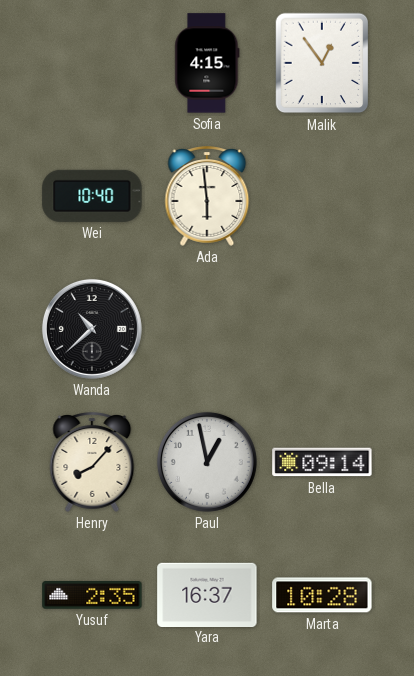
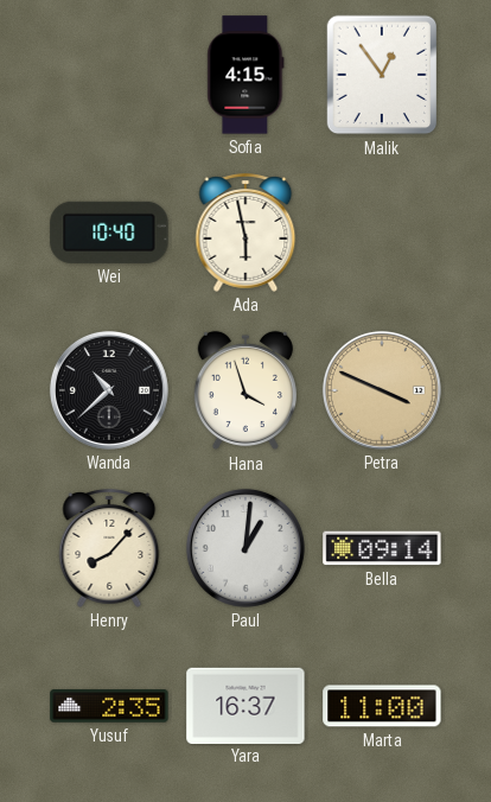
Ada: 5:59 -> 5:58
Hana: none -> 3:57
Petra: none -> 3:49
Paul: 12:58 -> 1:01
Marta: 10:28 -> 11:00
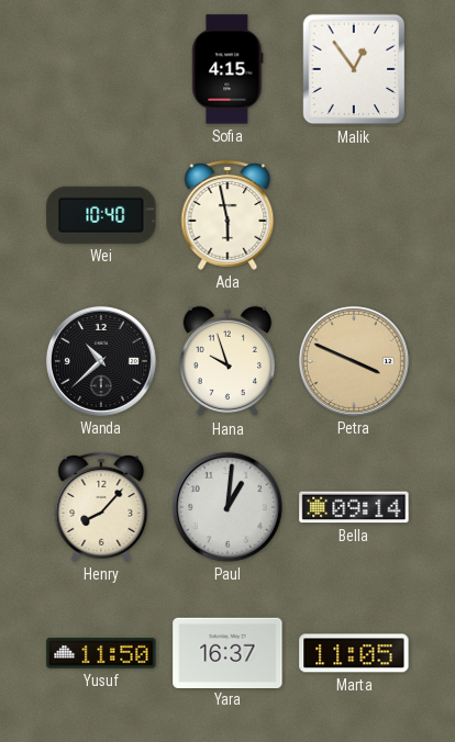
Hana: 3:57 -> 9:57
Yusuf: 2:35 -> 11:50
Marta: 11:00 -> 11:05
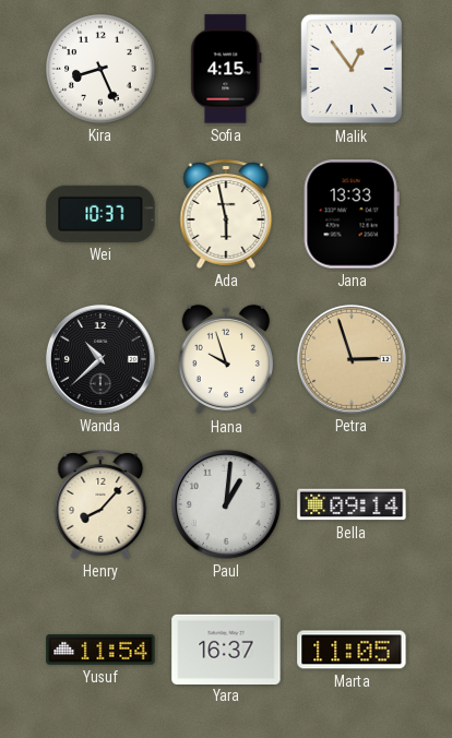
Kira: none -> 8:26
Wei: 10:40 -> 10:37
Jana: none -> 13:33
Petra: 3:49 -> 2:57
Yusuf: 11:50 -> 11:54
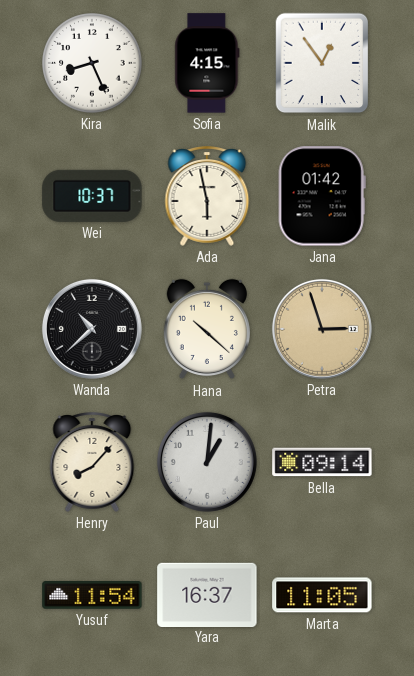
Jana: 13:33 -> 01:42
Hana: 9:57 -> 10:22
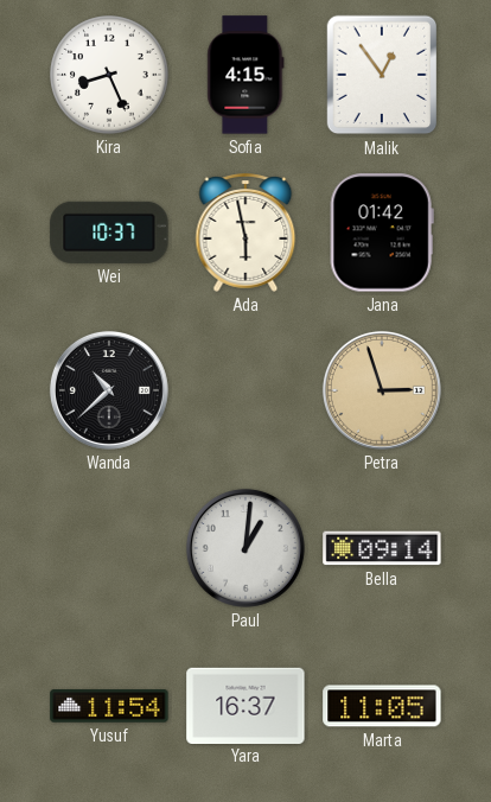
Hana: 10:22 -> none
Henry: 8:07 -> none
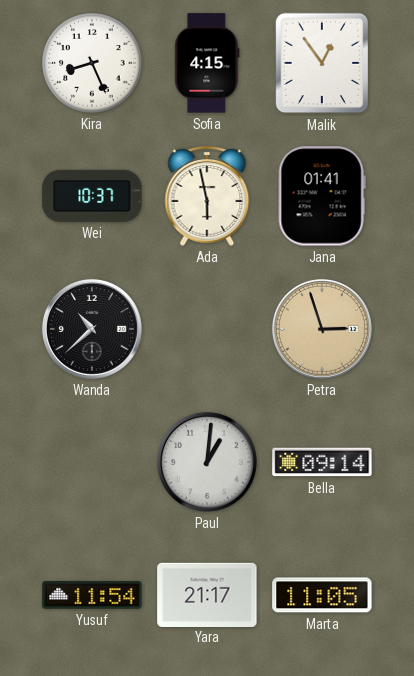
Jana: 01:42 -> 01:41
Yara: 16:37 -> 21:17
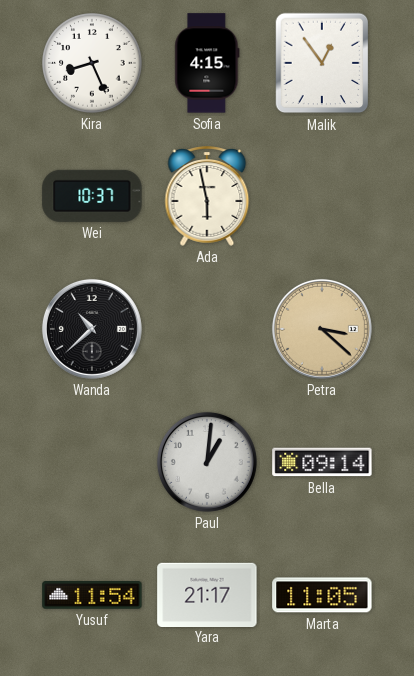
Jana: 01:41 -> none
Petra: 2:57 -> 3:22
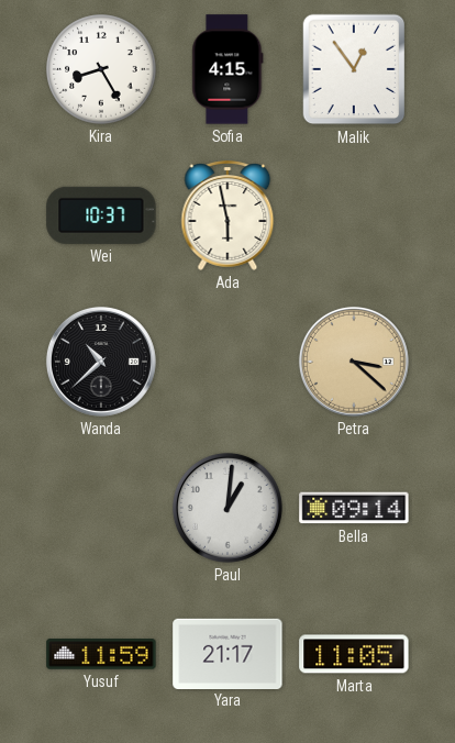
Kira: 8:26 -> 8:25
Yusuf: 11:54 -> 11:59
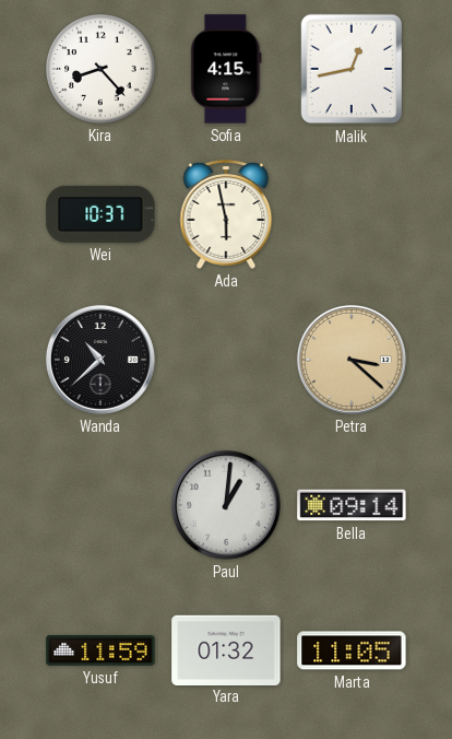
Kira: 8:25 -> 8:23
Malik: 12:54 -> 12:43
Yara: 21:17 -> 01:32
